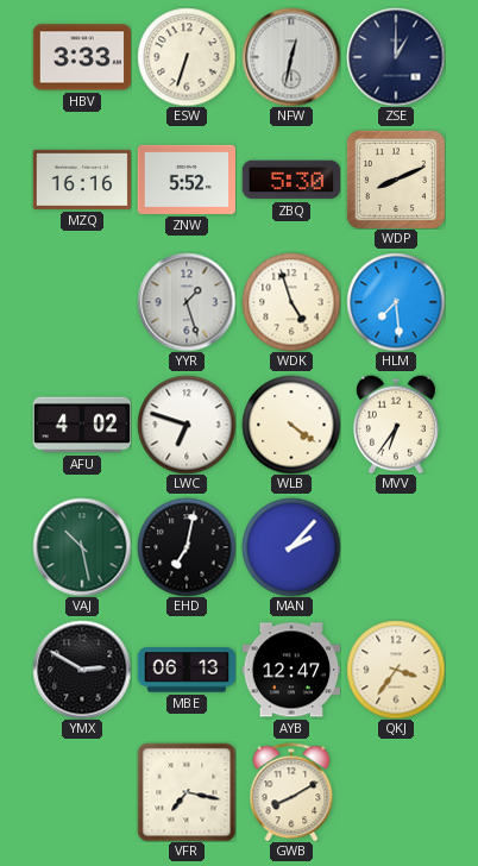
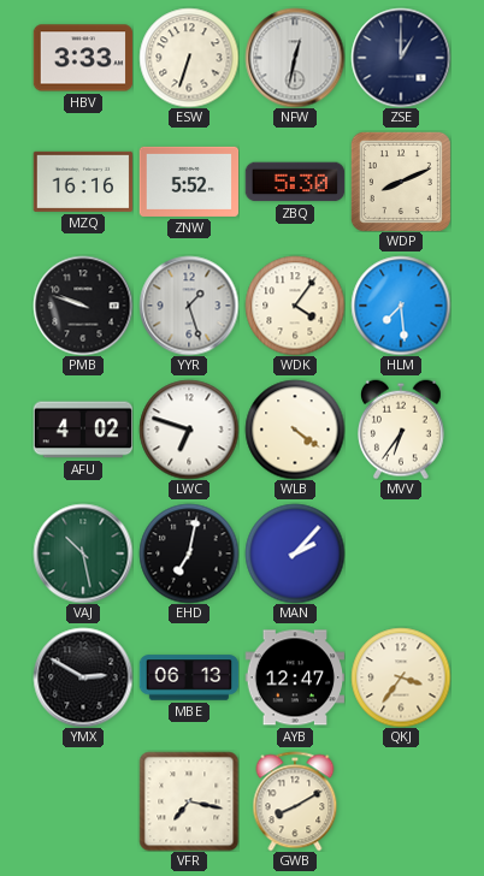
PMB: none -> 9:48
WDK: 4:57 -> 4:06
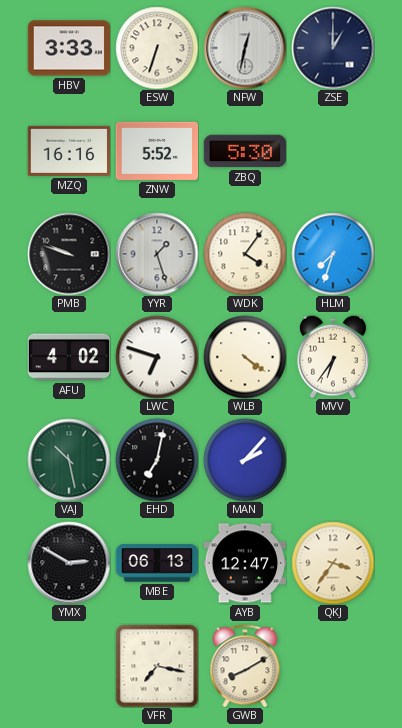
WDP: 8:11 -> none
HLM: 7:29 -> 7:33
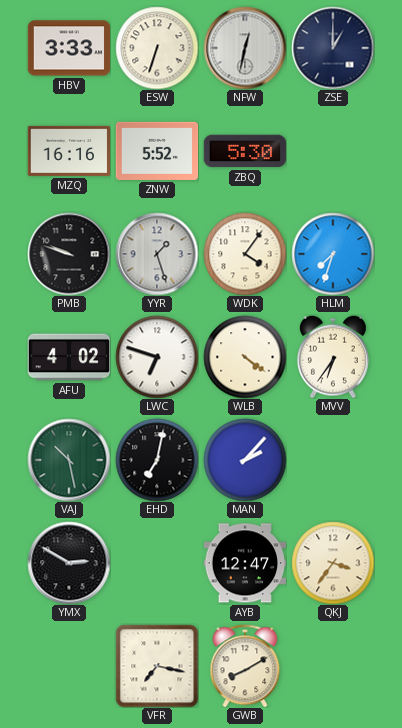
MBE: 06:13 -> none
